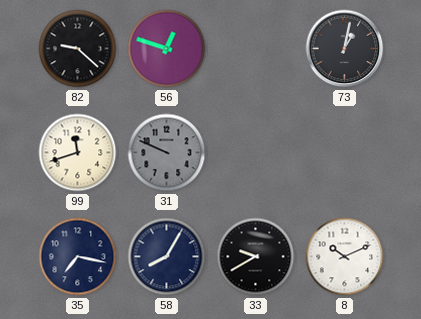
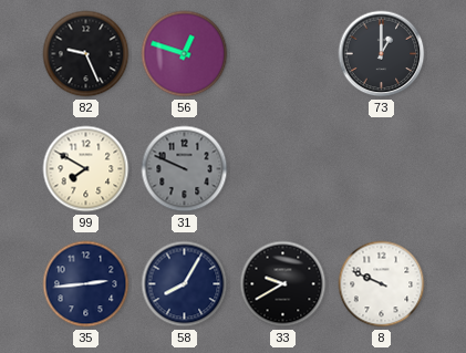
82: 9:22 -> 9:26
73: 1:02 -> 1:00
99: 11:42 -> 7:50
35: 7:17 -> 2:44
8: 10:11 -> 9:49
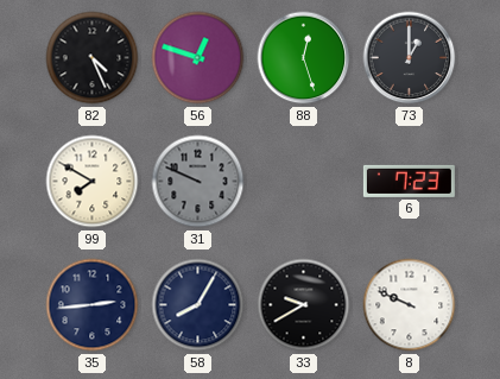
82: 9:26 -> 4:26
88: none -> 12:27
6: none -> 7:23
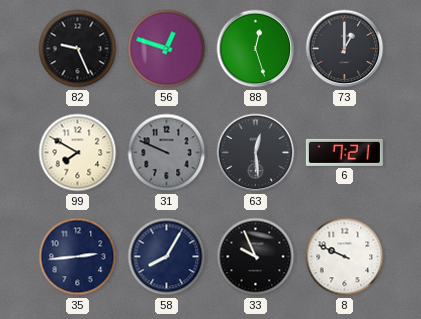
82: 4:26 -> 9:26
63: none -> 12:29
6: 7:23 -> 7:21
33: 9:40 -> 9:56
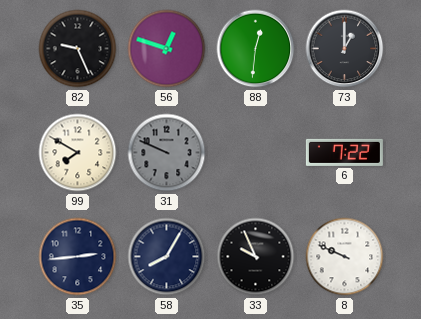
88: 12:27 -> 12:31
63: 12:29 -> none
6: 7:21 -> 7:22
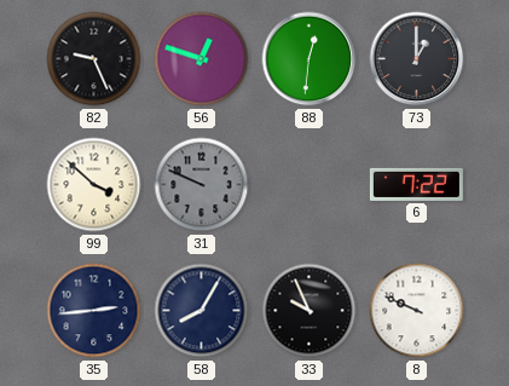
99: 7:50 -> 3:52
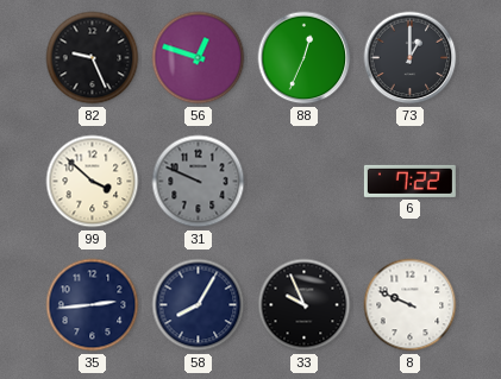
88: 12:31 -> 12:34
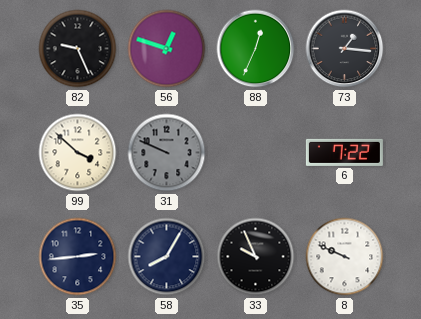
73: 1:00 -> 1:16
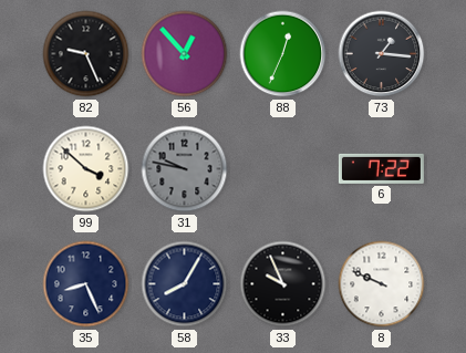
56: 12:48 -> 12:53
31: 9:49 -> 9:47
35: 2:44 -> 8:26
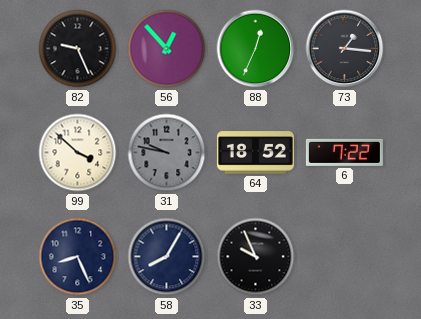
64: none -> 18:52
8: 9:49 -> none
